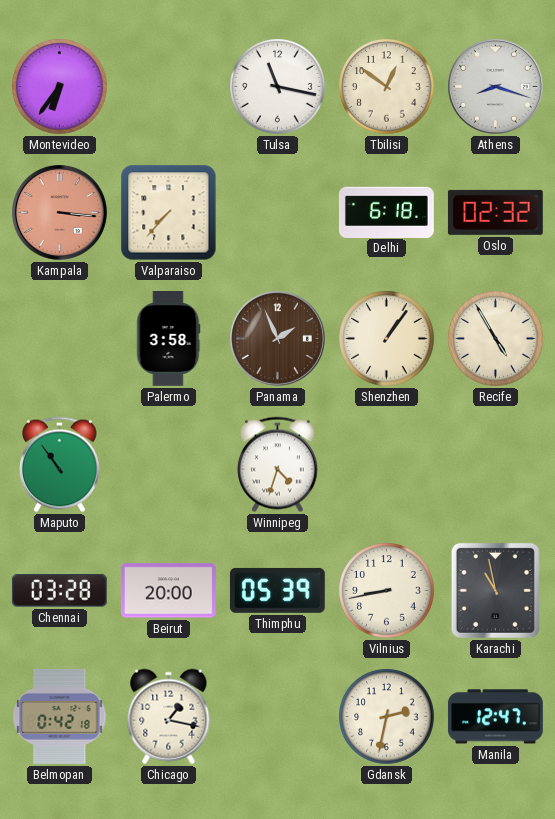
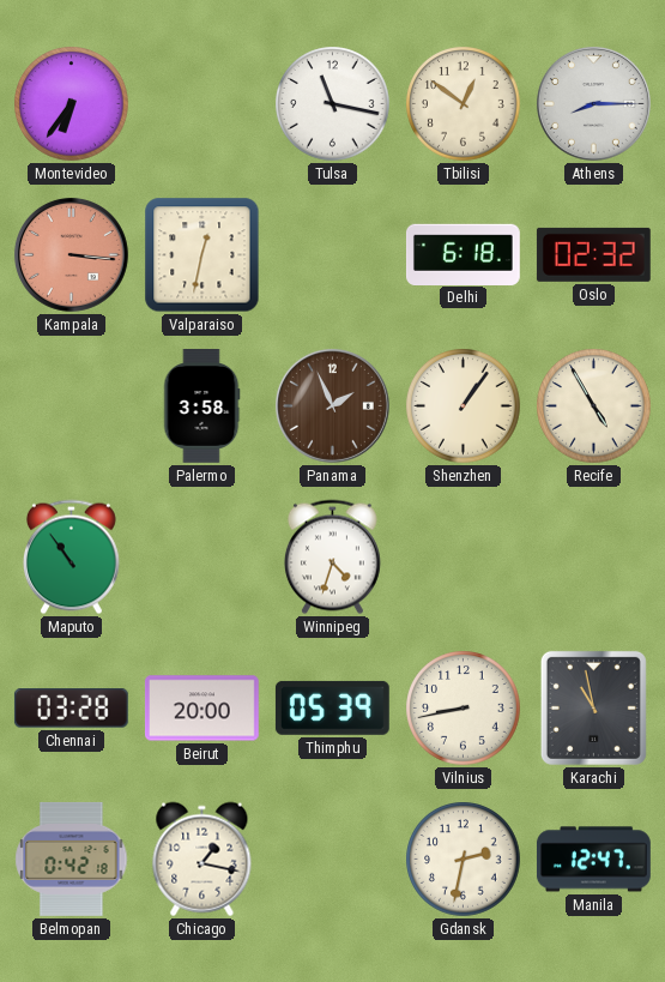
Athens: 8:18 -> 8:15
Valparaiso: 7:37 -> 12:32
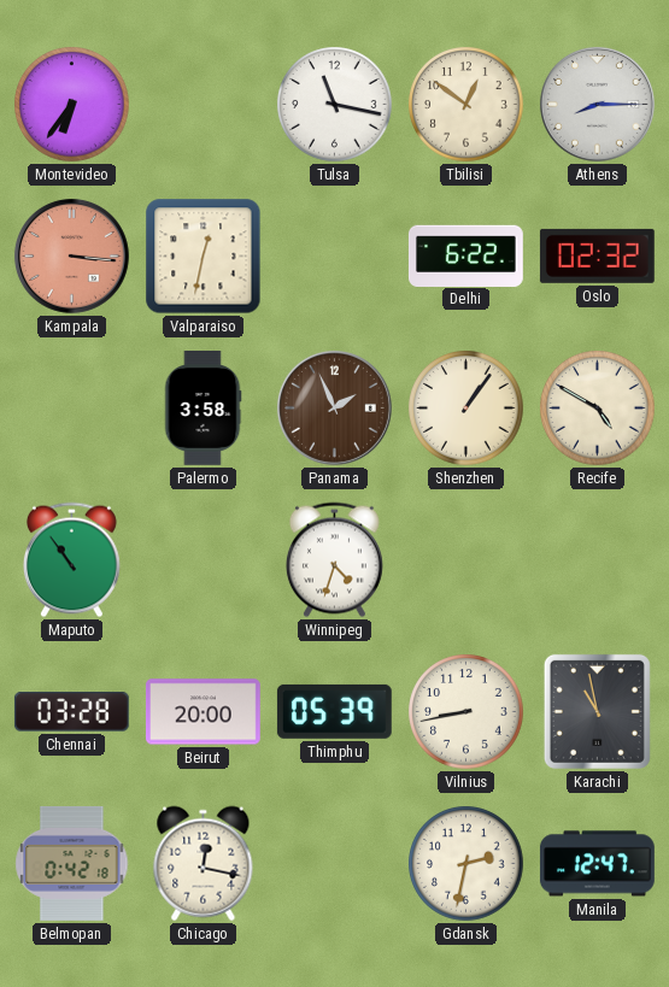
Delhi: 6:18 -> 6:22
Recife: 4:55 -> 4:50
Chicago: 1:17 -> 12:17
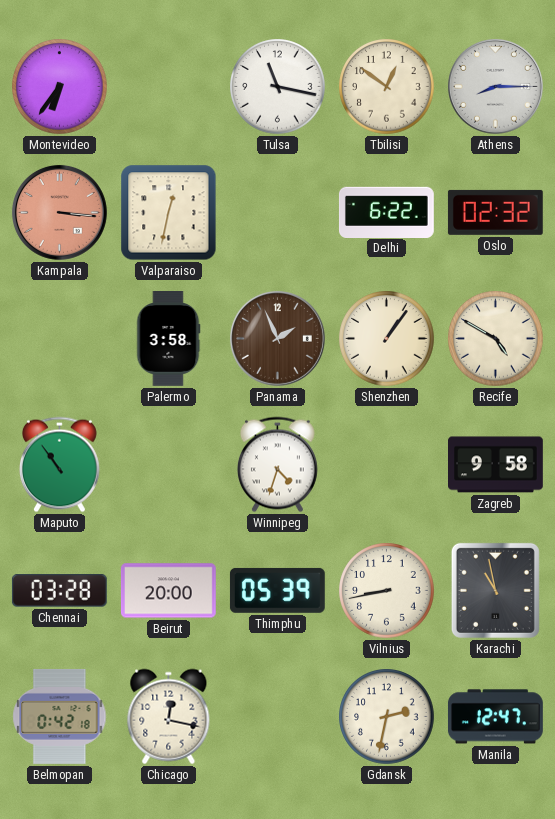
Zagreb: none -> 9:58
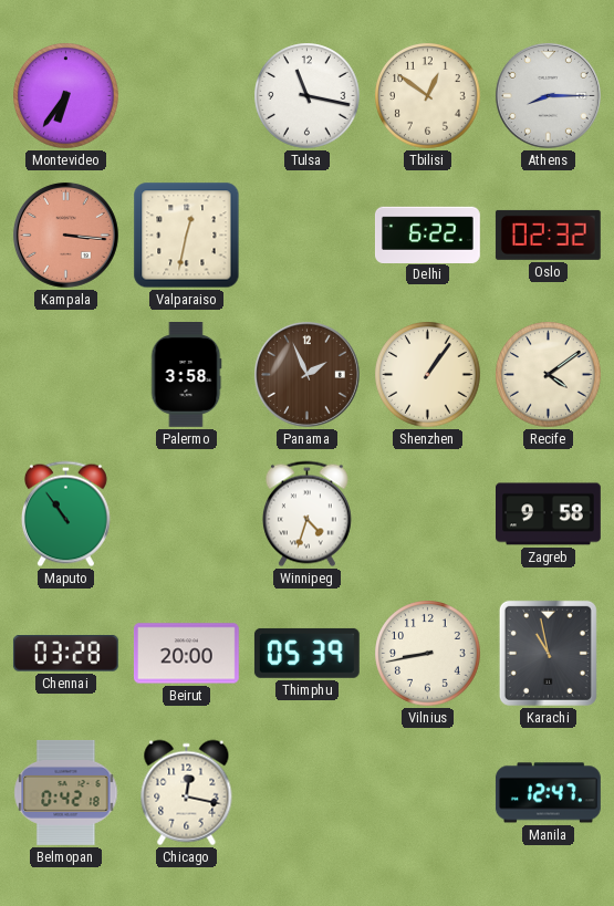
Recife: 4:50 -> 4:09
Gdansk: 2:32 -> none
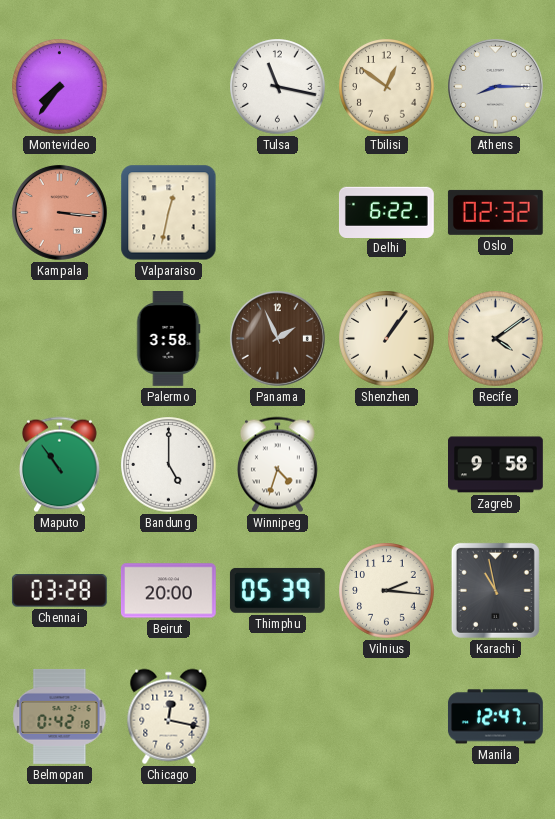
Montevideo: 6:36 -> 7:36
Bandung: none -> 5:00
Vilnius: 8:43 -> 2:16
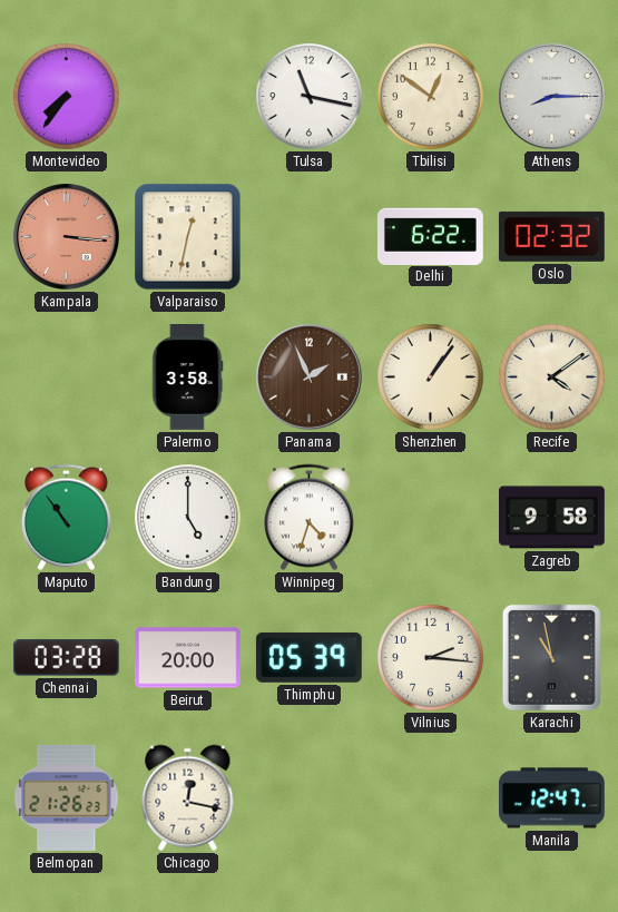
Belmopan: 0:42 -> 21:26
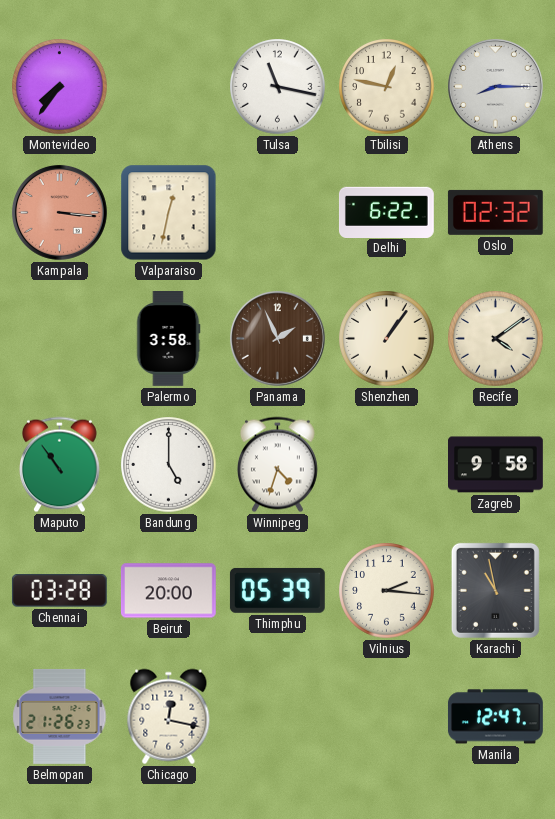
Tbilisi: 12:51 -> 12:47
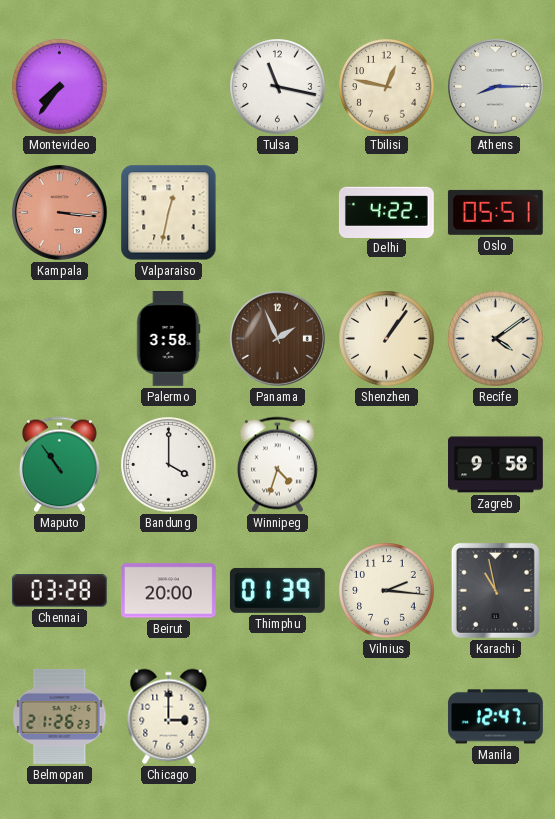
Delhi: 6:22 -> 4:22
Oslo: 02:32 -> 05:51
Bandung: 5:00 -> 4:00
Thimphu: 05:39 -> 01:39
Chicago: 12:17 -> 3:00
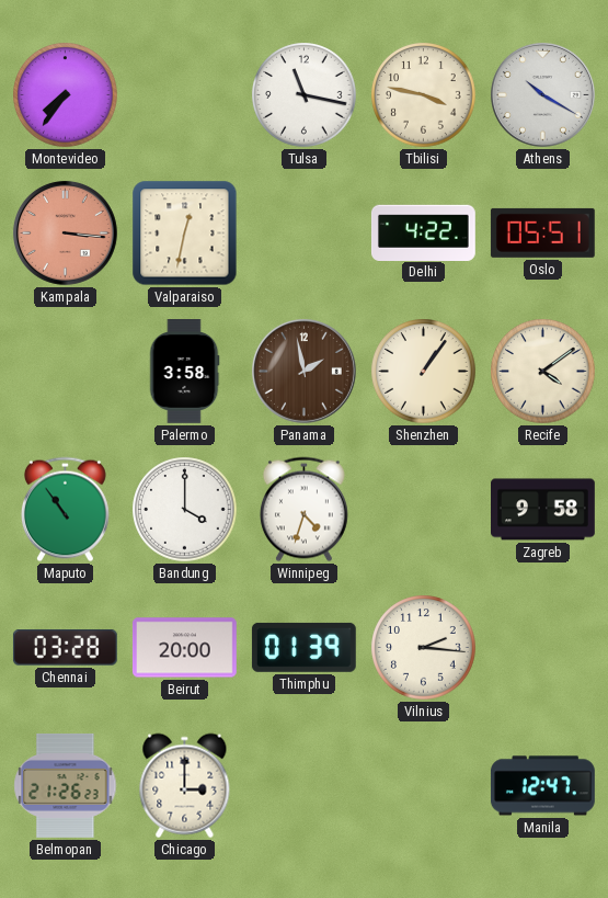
Tbilisi: 12:47 -> 3:47
Athens: 8:15 -> 10:20
Panama: 1:56 -> 1:58
Karachi: 10:58 -> none
